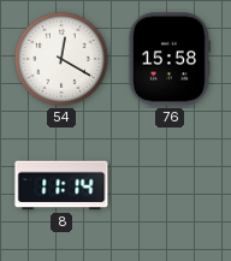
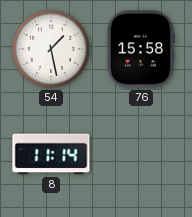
54: 12:20 -> 1:28
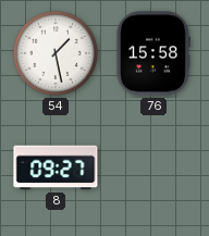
8: 11:14 -> 09:27
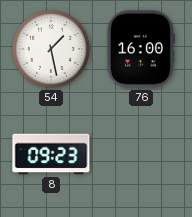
76: 15:58 -> 16:00
8: 09:27 -> 09:23
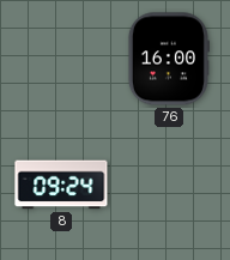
54: 1:28 -> none
8: 09:23 -> 09:24
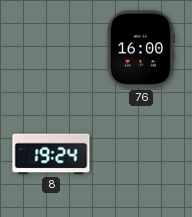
8: 09:24 -> 19:24
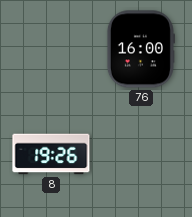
8: 19:24 -> 19:26
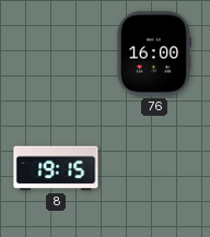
8: 19:26 -> 19:15
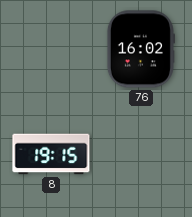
76: 16:00 -> 16:02
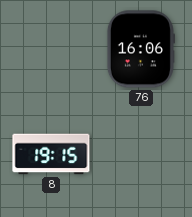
76: 16:02 -> 16:06
